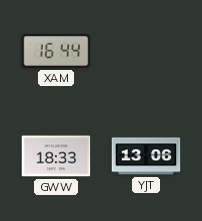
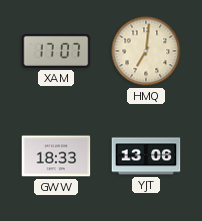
XAM: 16:44 -> 17:07
HMQ: none -> 7:01
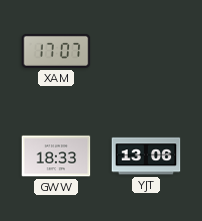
HMQ: 7:01 -> none
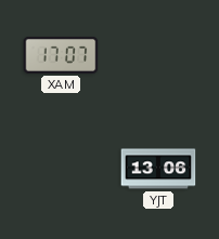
GWW: 18:33 -> none
